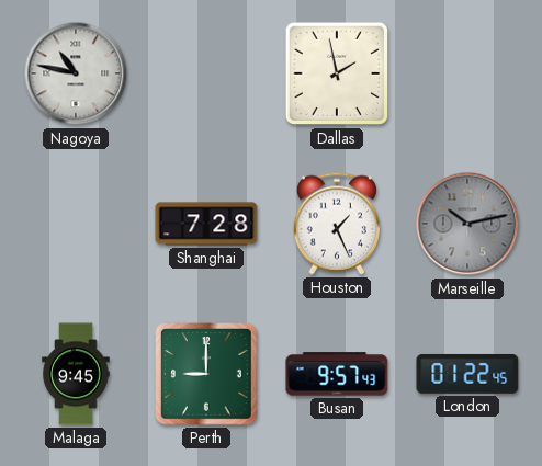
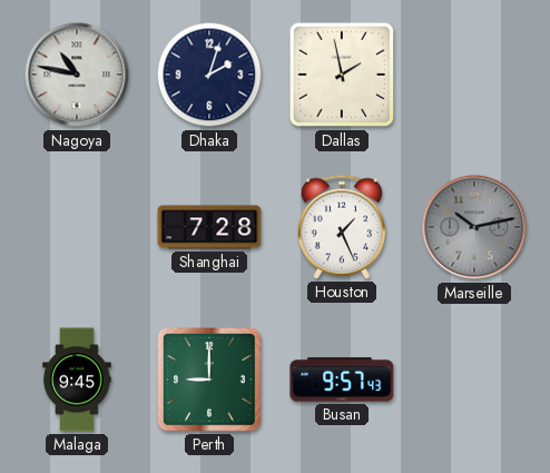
Dhaka: none -> 2:03
London: 01:22 -> none
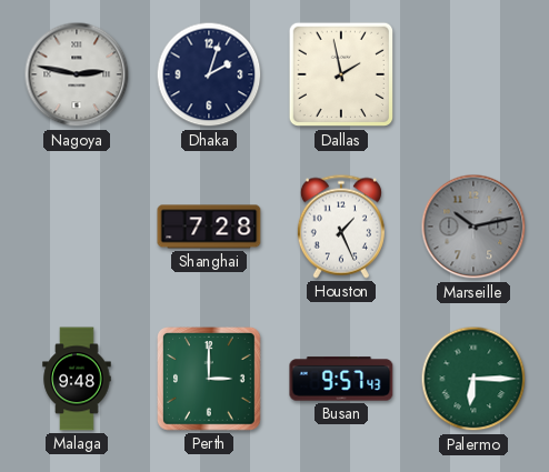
Nagoya: 10:47 -> 2:47
Malaga: 9:45 -> 9:48
Perth: 9:00 -> 3:00
Palermo: none -> 6:15
